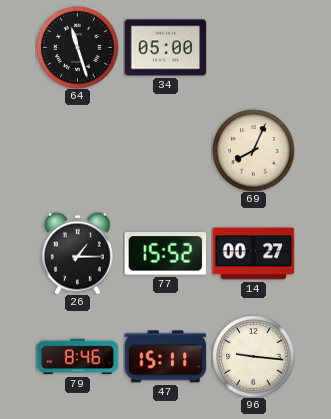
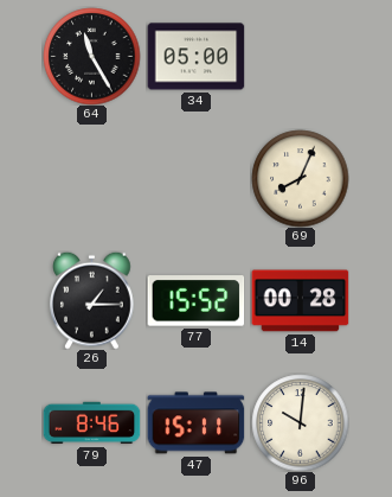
64: 11:27 -> 11:25
14: 00:27 -> 00:28
96: 9:16 -> 10:01
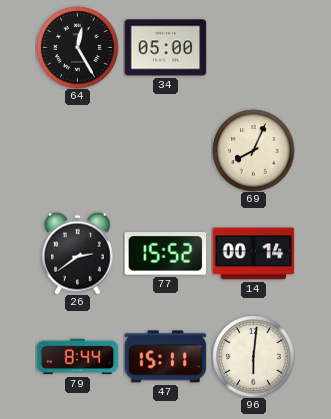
64: 11:25 -> 12:25
26: 1:15 -> 2:39
14: 00:28 -> 00:14
79: 8:46 -> 8:44
96: 10:01 -> 6:01
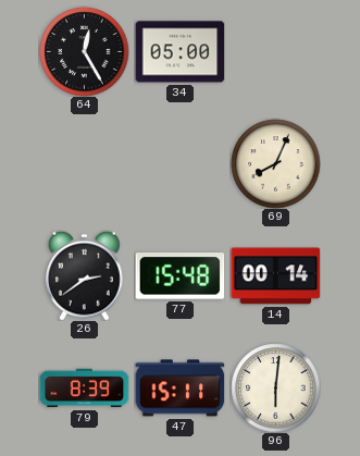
77: 15:52 -> 15:48
79: 8:44 -> 8:39
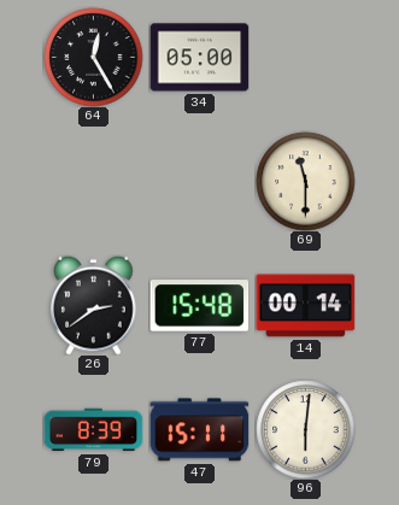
69: 8:04 -> 11:30
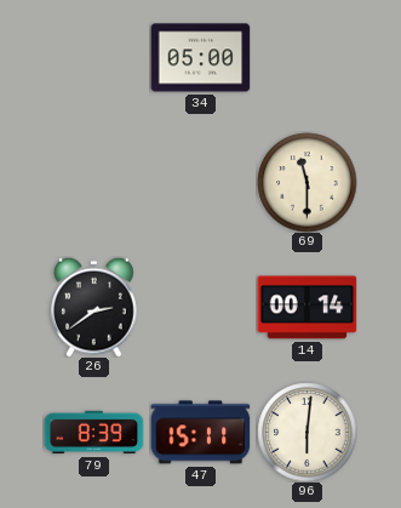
64: 12:25 -> none
77: 15:48 -> none
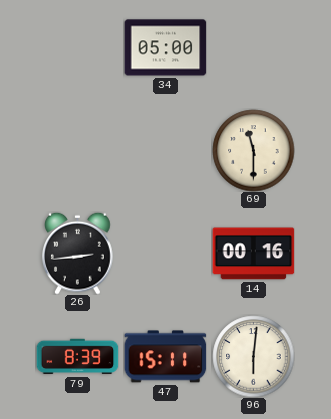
26: 2:39 -> 2:44
14: 00:14 -> 00:16
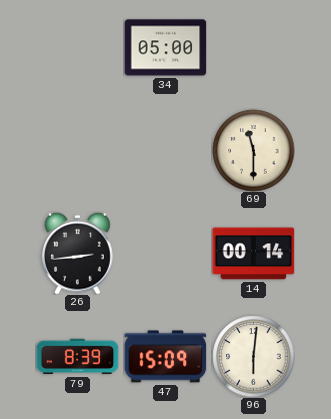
14: 00:16 -> 00:14
47: 15:11 -> 15:09
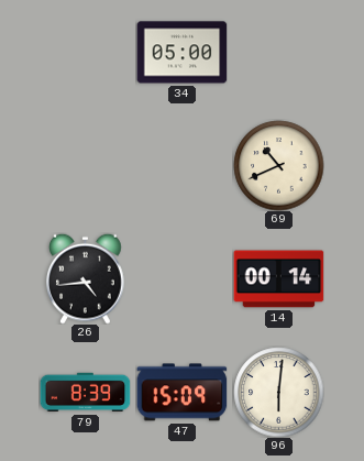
69: 11:30 -> 10:41
26: 2:44 -> 4:44
